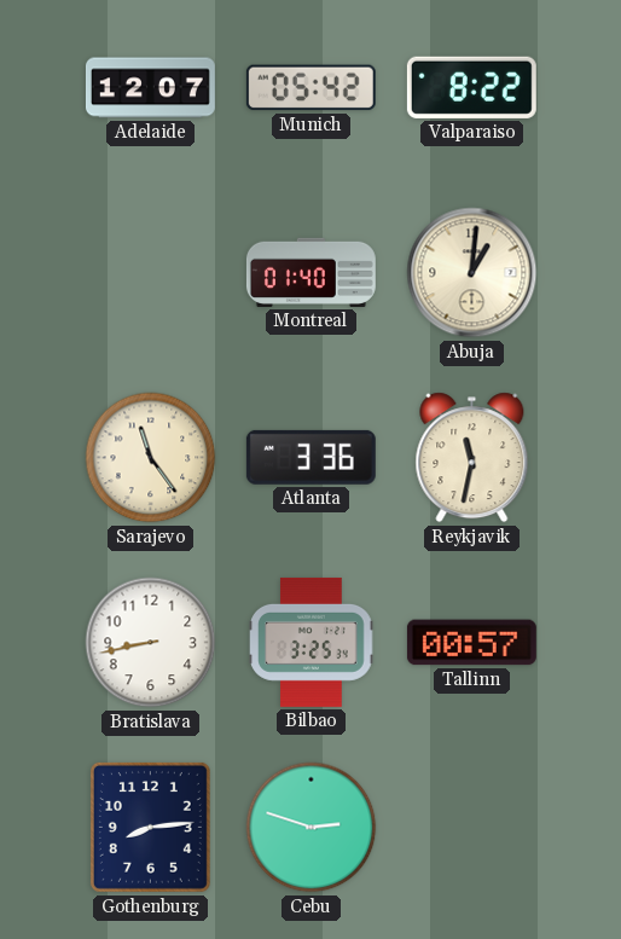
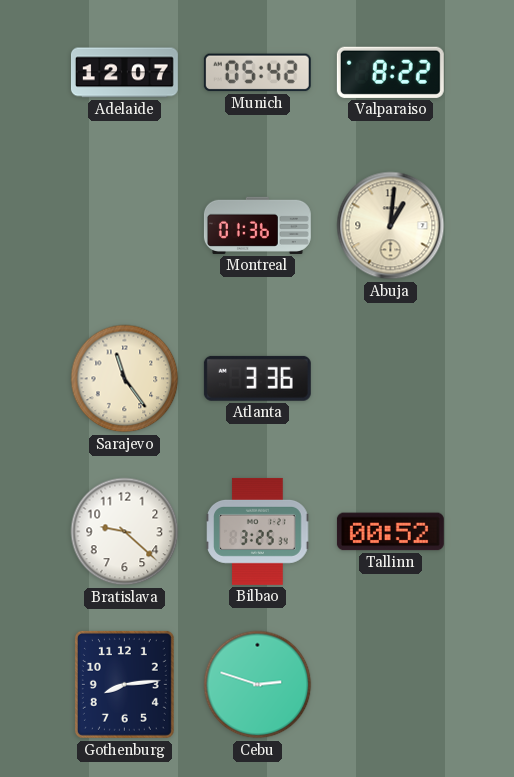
Montreal: 01:40 -> 01:36
Reykjavik: 11:32 -> none
Bratislava: 8:43 -> 9:22
Tallinn: 00:57 -> 00:52
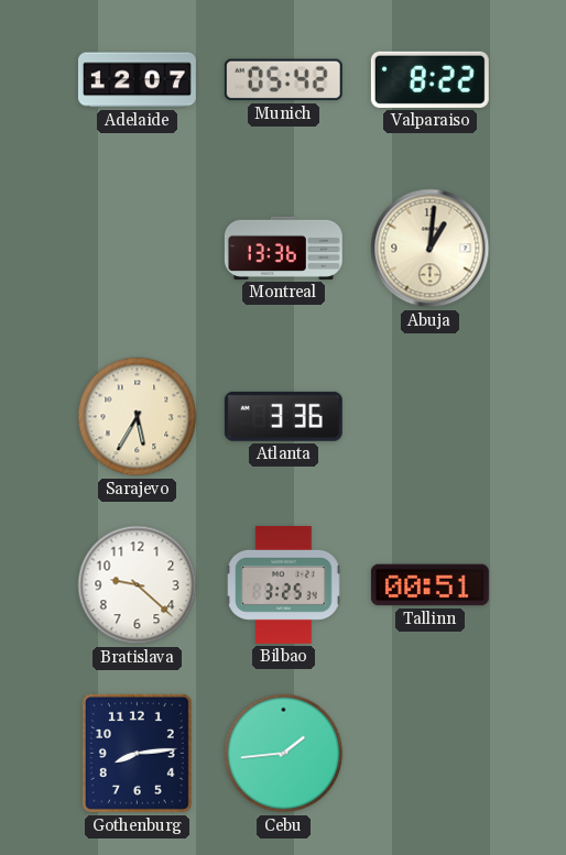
Montreal: 01:36 -> 13:36
Sarajevo: 11:24 -> 5:35
Tallinn: 00:52 -> 00:51
Cebu: 2:48 -> 1:44
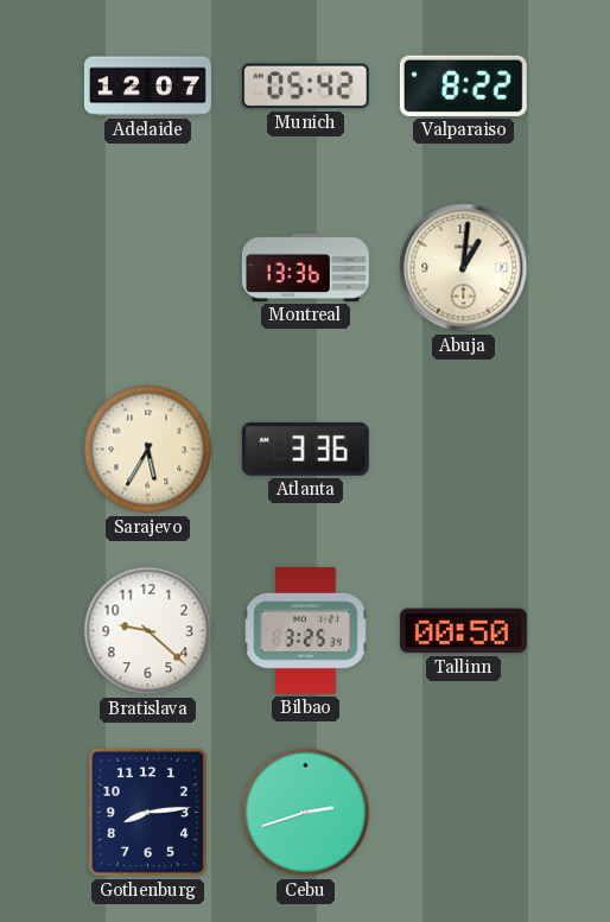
Tallinn: 00:51 -> 00:50
Cebu: 1:44 -> 2:42
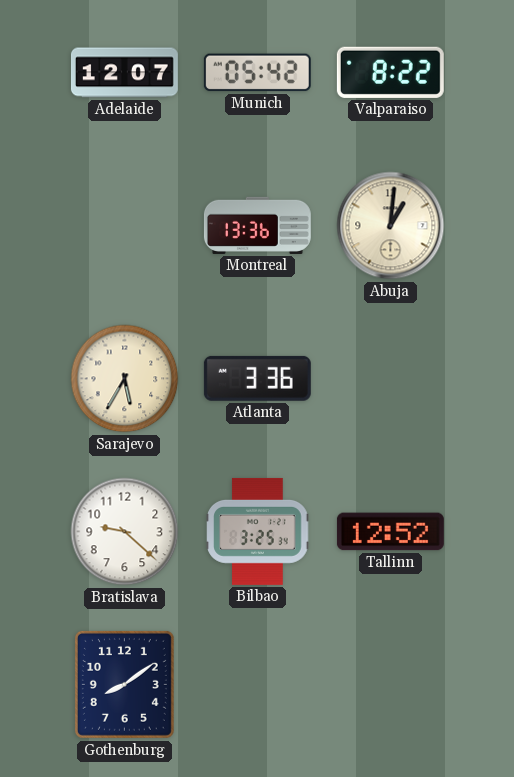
Tallinn: 00:50 -> 12:52
Gothenburg: 8:14 -> 8:09
Cebu: 2:42 -> none
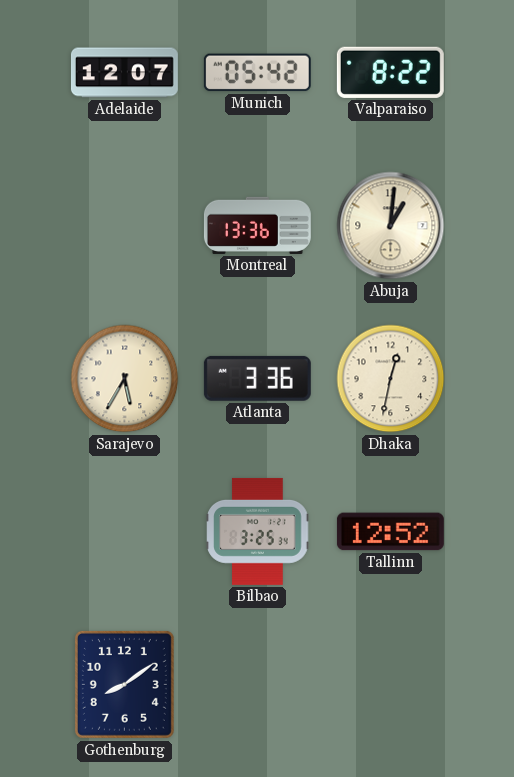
Dhaka: none -> 12:32
Bratislava: 9:22 -> none
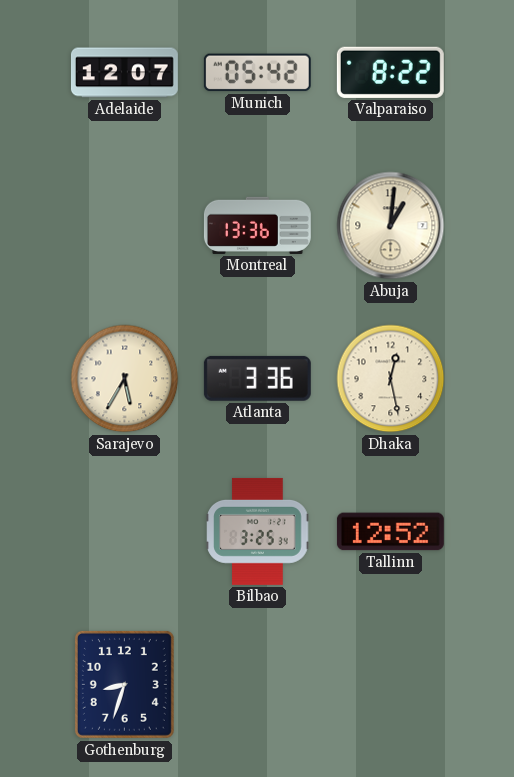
Dhaka: 12:32 -> 12:28
Gothenburg: 8:09 -> 8:33
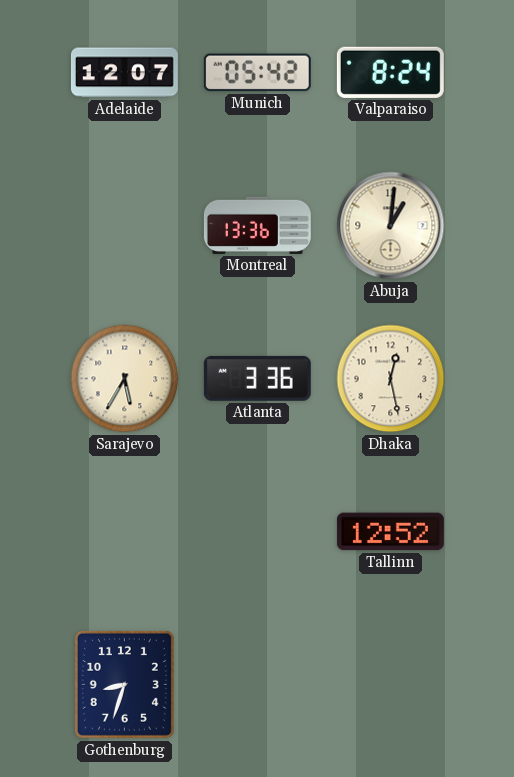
Valparaiso: 8:22 -> 8:24
Bilbao: 3:25 -> none
